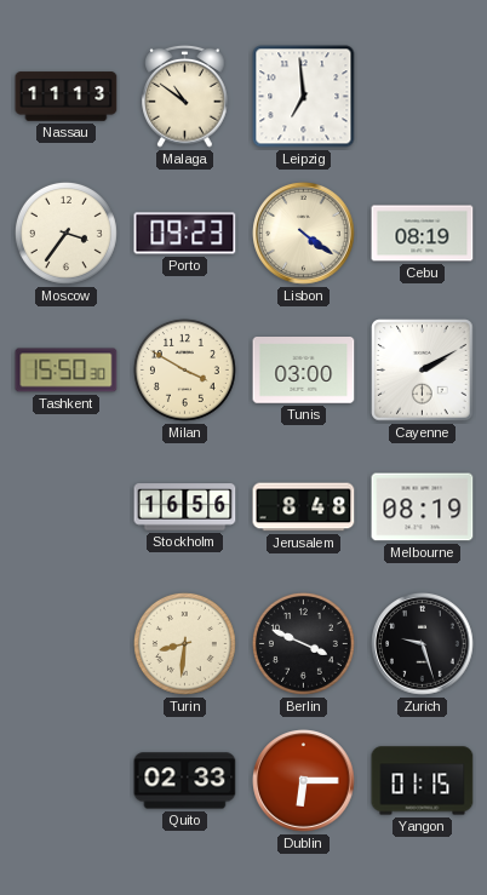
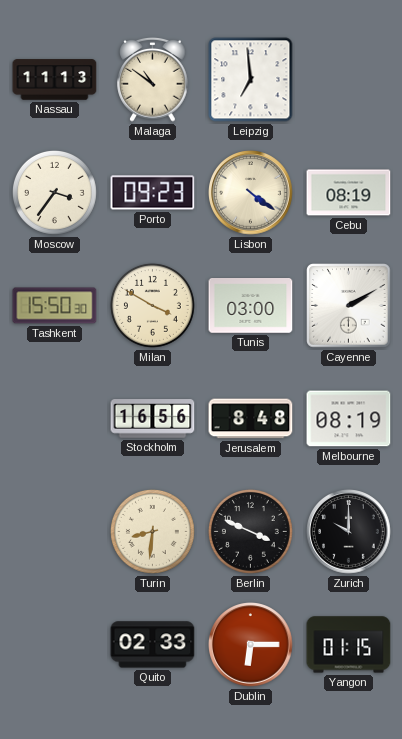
Zurich: 9:27 -> 10:00
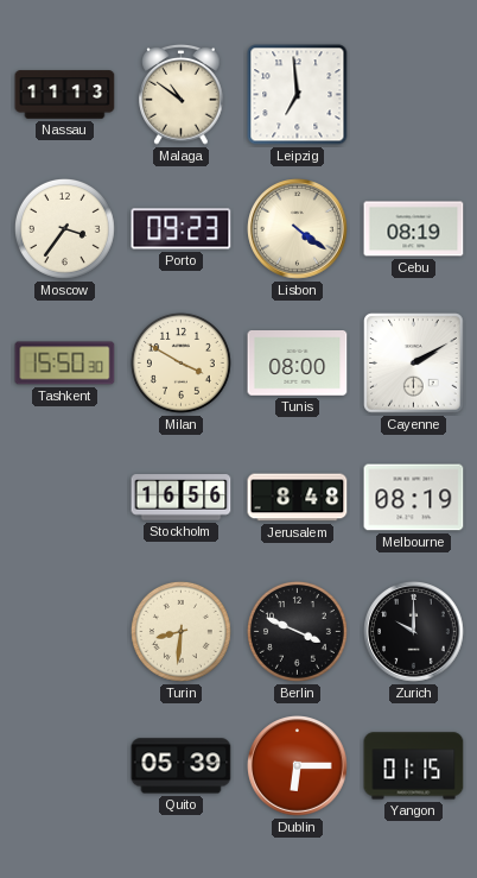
Tunis: 03:00 -> 08:00
Quito: 02:33 -> 05:39
